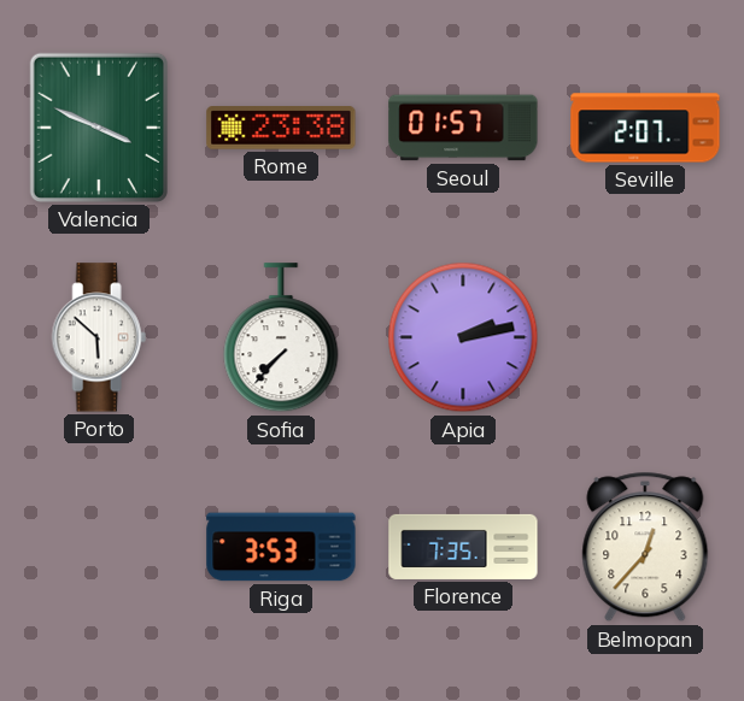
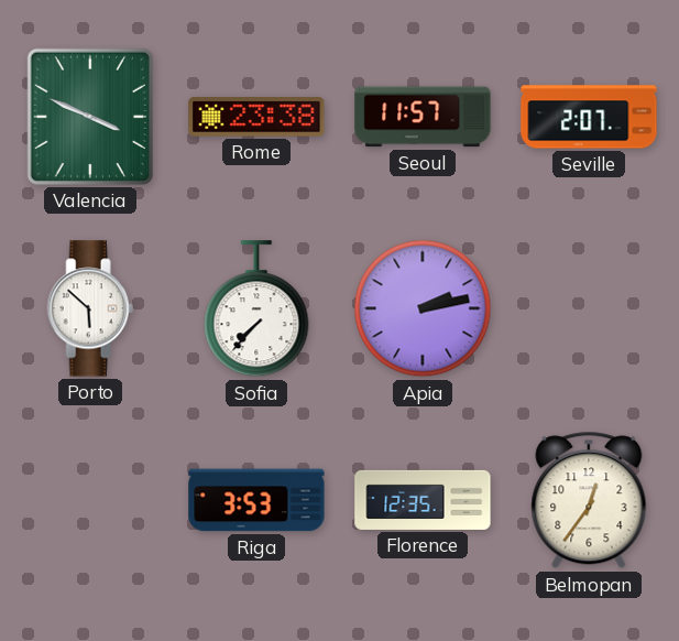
Seoul: 01:57 -> 11:57
Florence: 7:35 -> 12:35
Belmopan: 12:37 -> 12:36
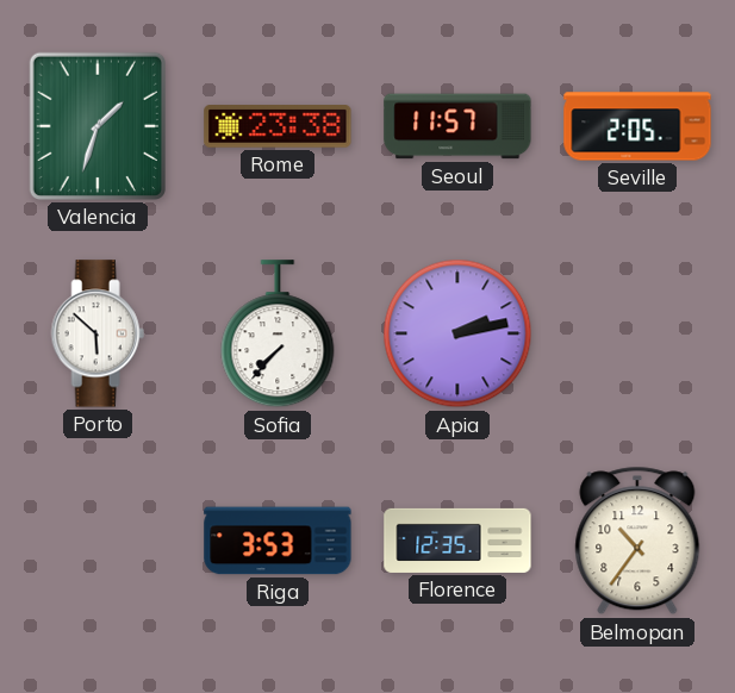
Valencia: 3:49 -> 1:33
Seville: 2:07 -> 2:05
Belmopan: 12:36 -> 10:36
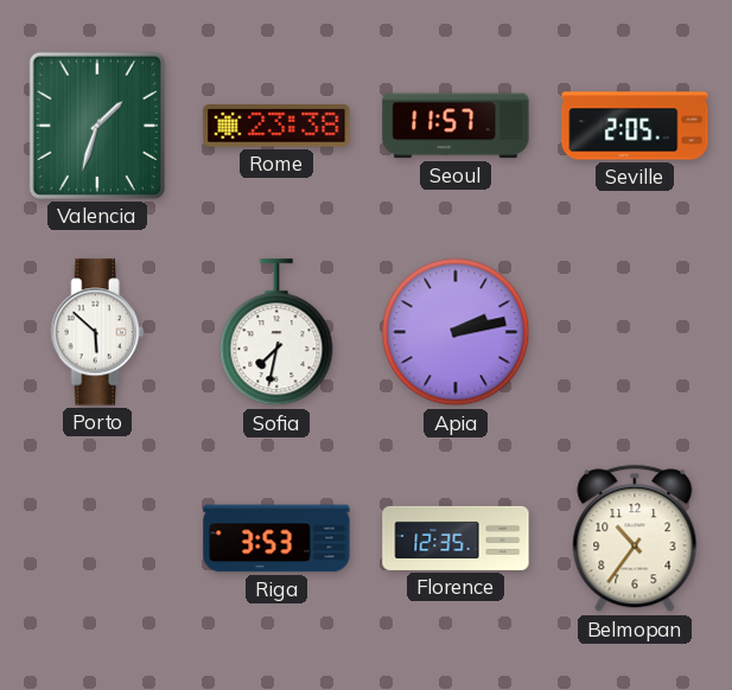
Sofia: 7:37 -> 7:32
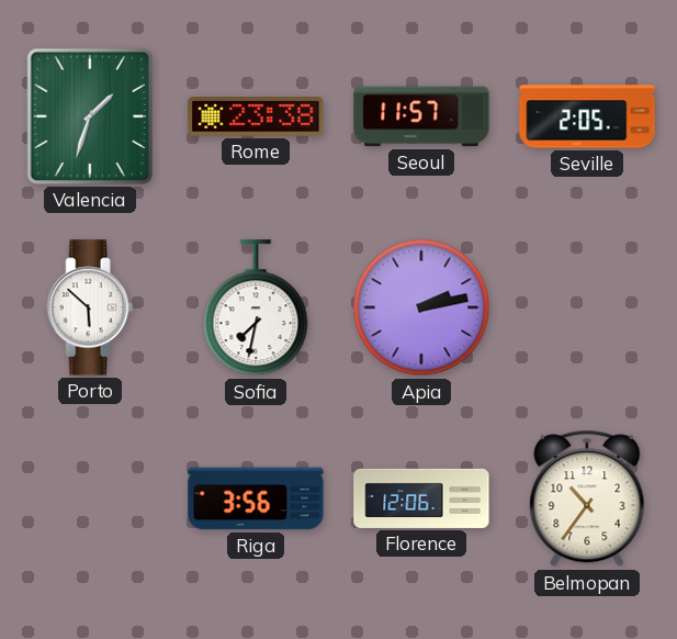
Riga: 3:53 -> 3:56
Florence: 12:35 -> 12:06
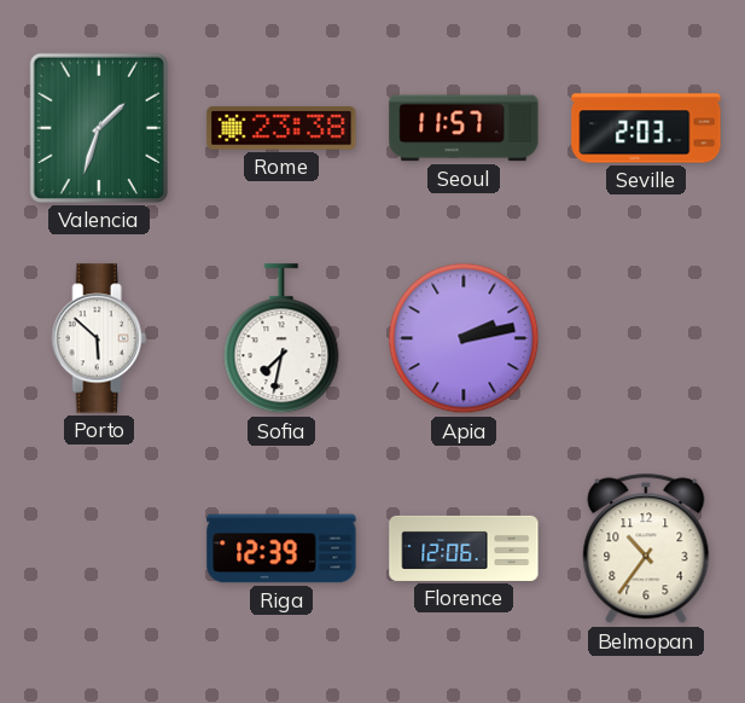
Seville: 2:05 -> 2:03
Riga: 3:56 -> 12:39
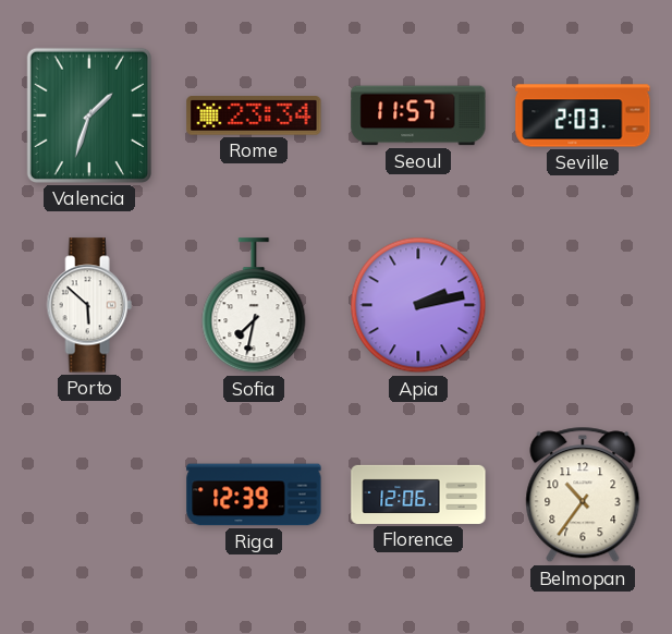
Rome: 23:38 -> 23:34
